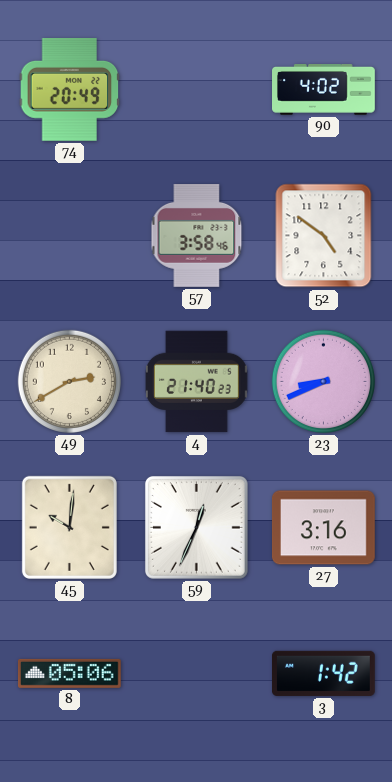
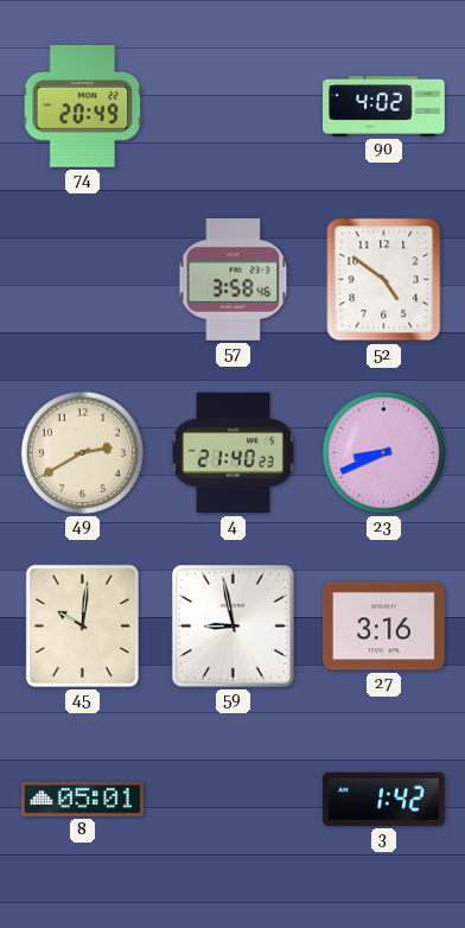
59: 12:34 -> 8:58
8: 05:06 -> 05:01
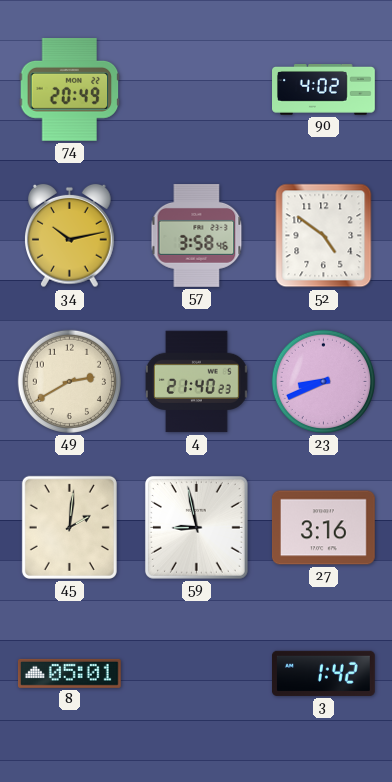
34: none -> 10:13
45: 10:01 -> 2:01
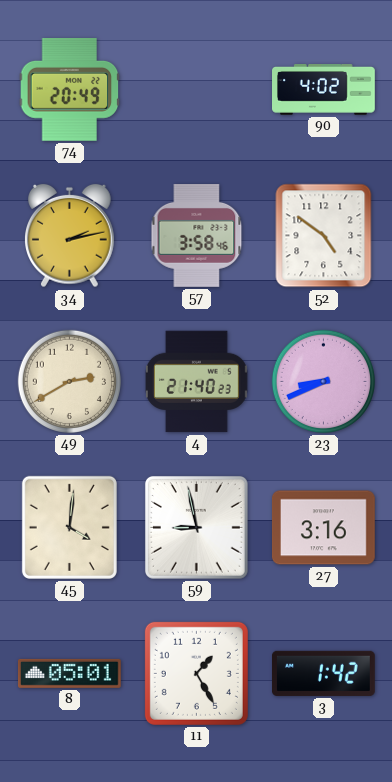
34: 10:13 -> 2:13
45: 2:01 -> 4:01
11: none -> 1:25
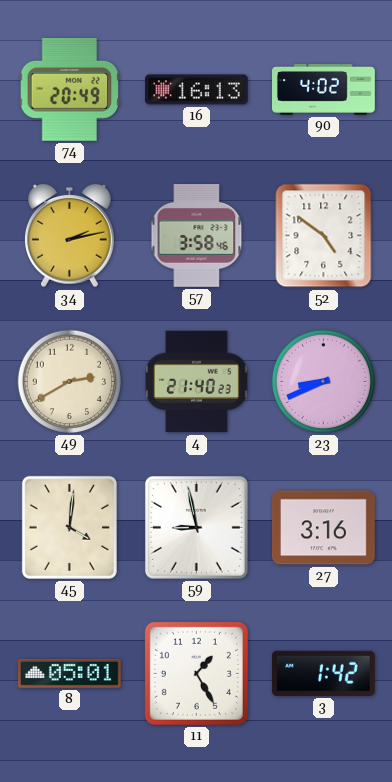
16: none -> 16:13
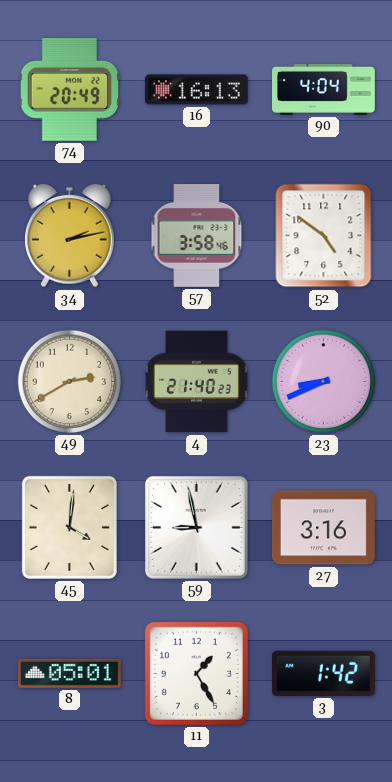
90: 4:02 -> 4:04
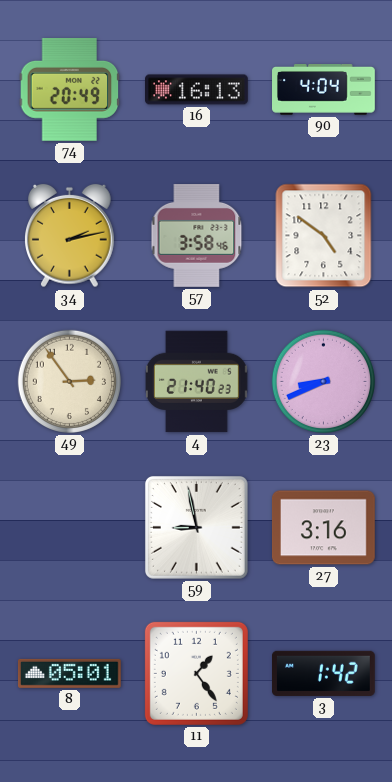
49: 2:40 -> 2:54
45: 4:01 -> none
11: 1:25 -> 1:24
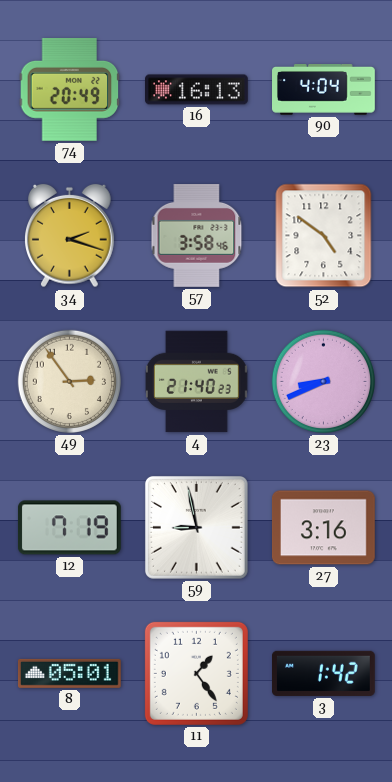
34: 2:13 -> 2:18
12: none -> 7:19
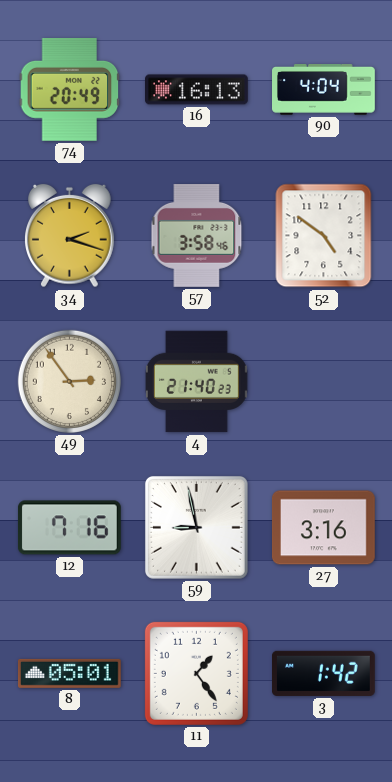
23: 8:41 -> none
12: 7:19 -> 7:16
